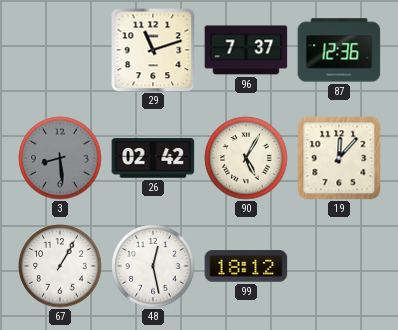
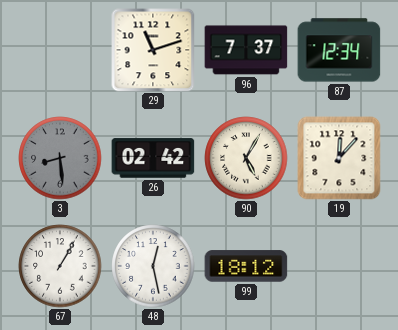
87: 12:36 -> 12:34
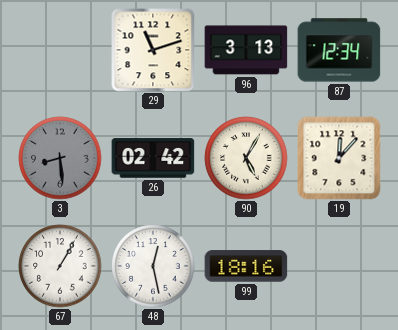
96: 7:37 -> 3:13
99: 18:12 -> 18:16
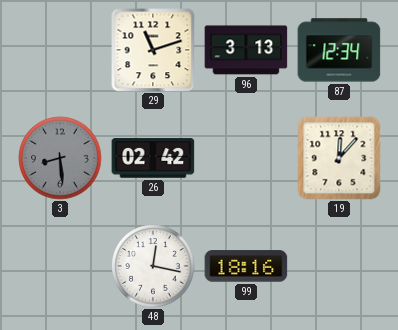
90: 5:05 -> none
67: 1:05 -> none
48: 12:28 -> 12:17
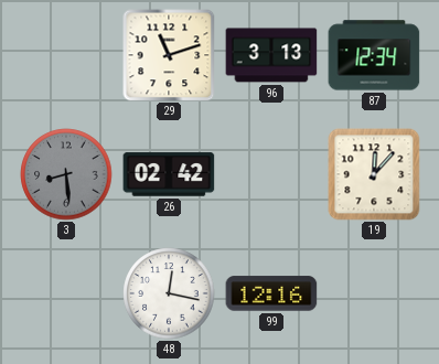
99: 18:16 -> 12:16
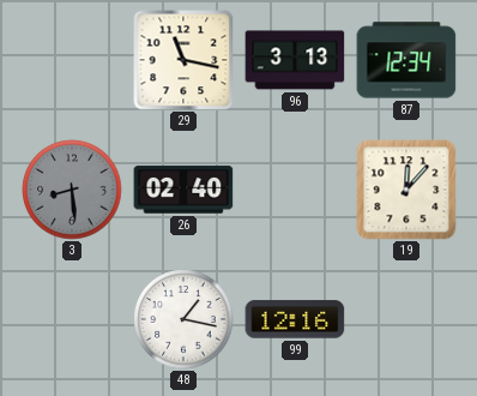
29: 11:12 -> 11:17
26: 02:42 -> 02:40
48: 12:17 -> 1:17
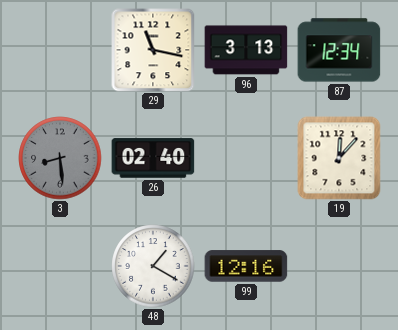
48: 1:17 -> 1:20
